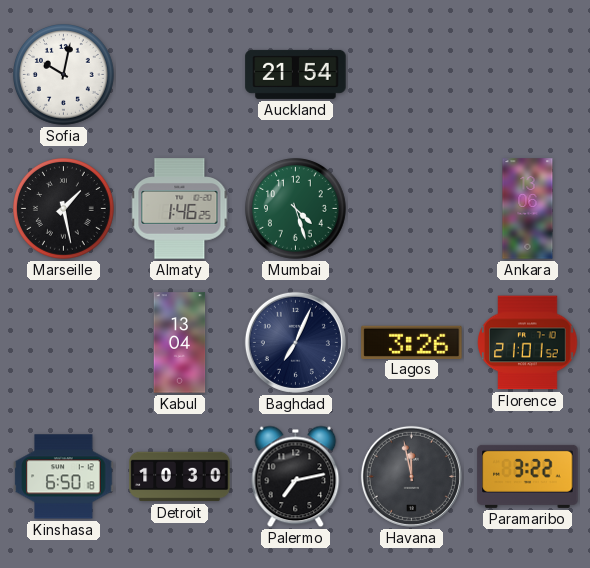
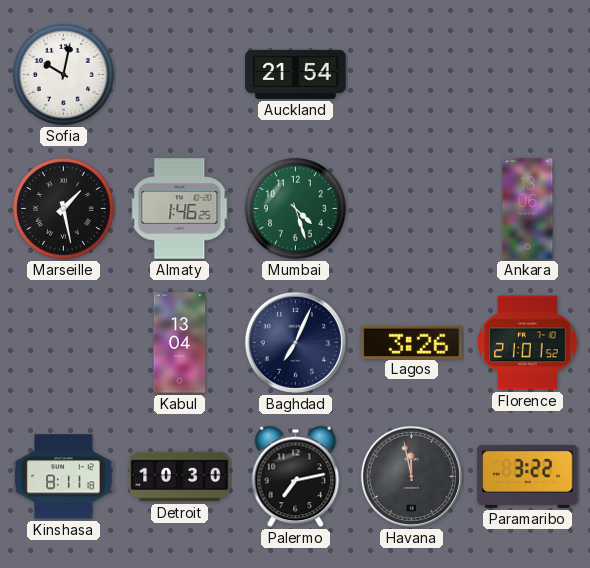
Kinshasa: 6:50 -> 8:11
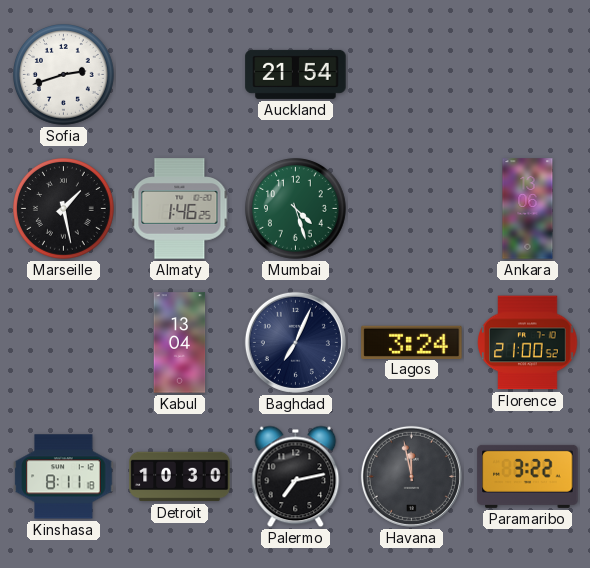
Sofia: 10:02 -> 2:42
Lagos: 3:26 -> 3:24
Florence: 21:01 -> 21:00
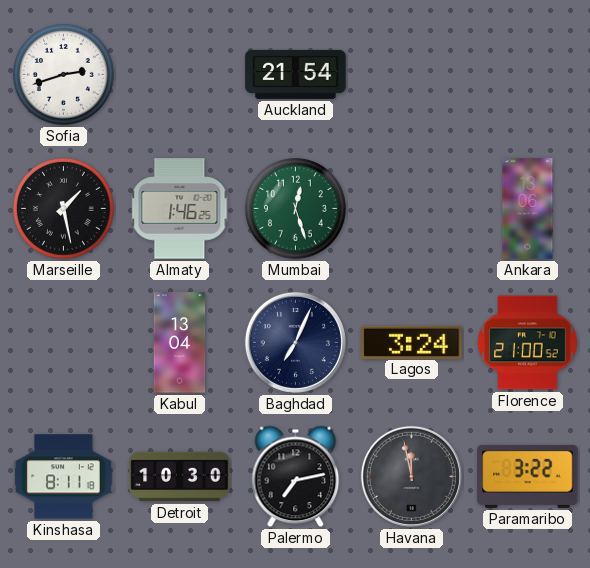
Mumbai: 4:27 -> 12:27
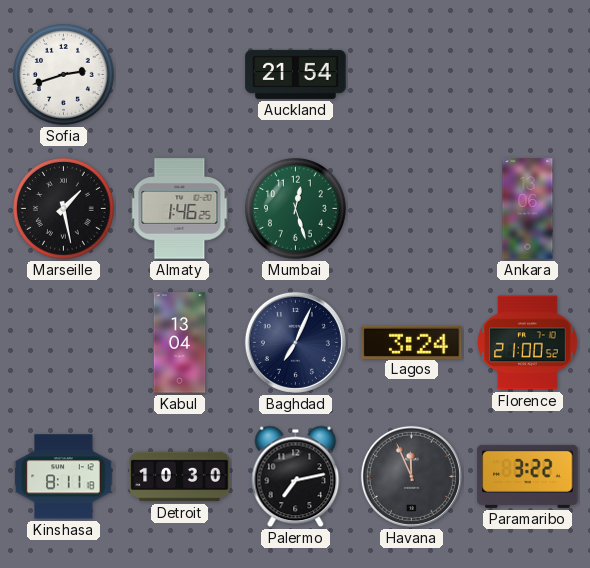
Havana: 11:58 -> 11:56
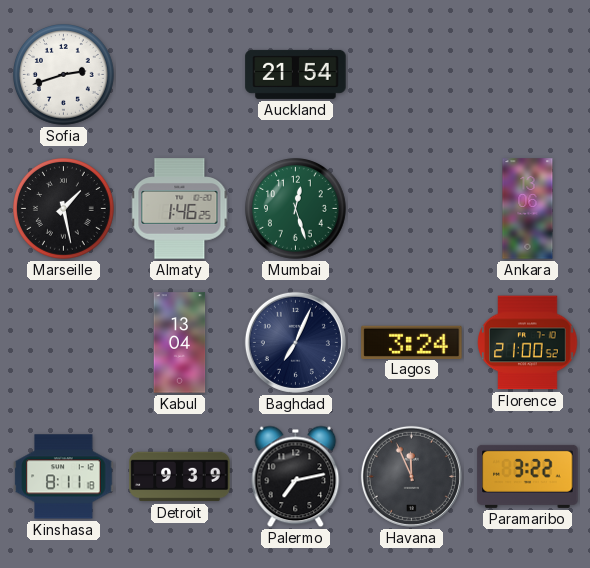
Detroit: 10:30 -> 9:39
